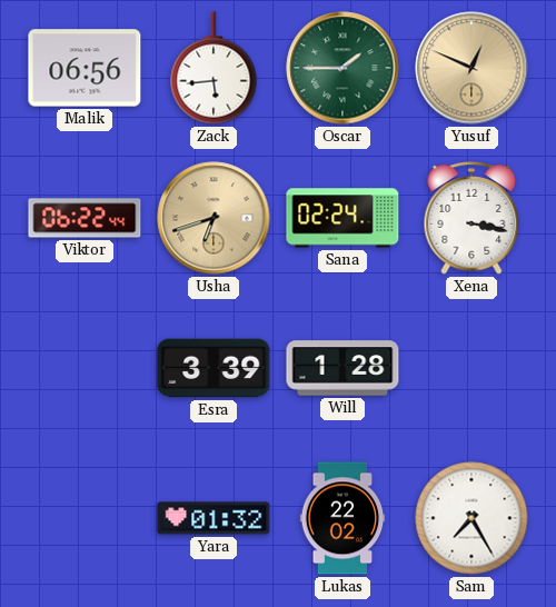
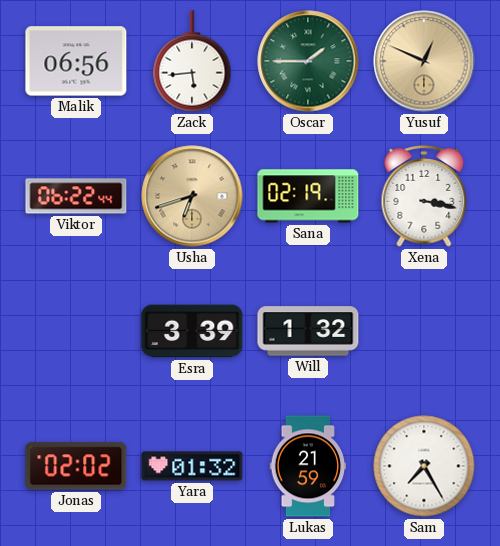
Sana: 02:24 -> 02:19
Will: 1:28 -> 1:32
Jonas: none -> 02:02
Lukas: 22:02 -> 21:59
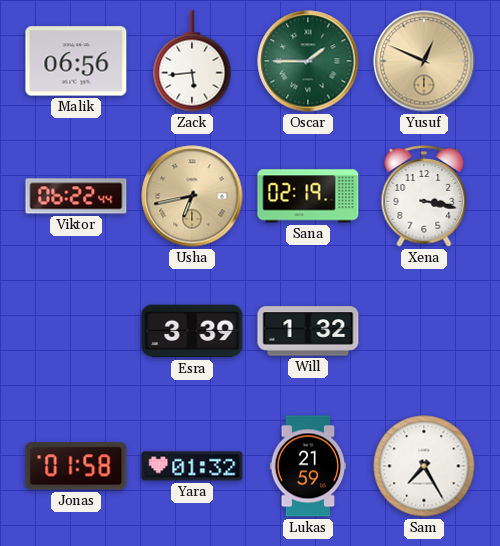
Usha: 6:42 -> 6:43
Jonas: 02:02 -> 01:58
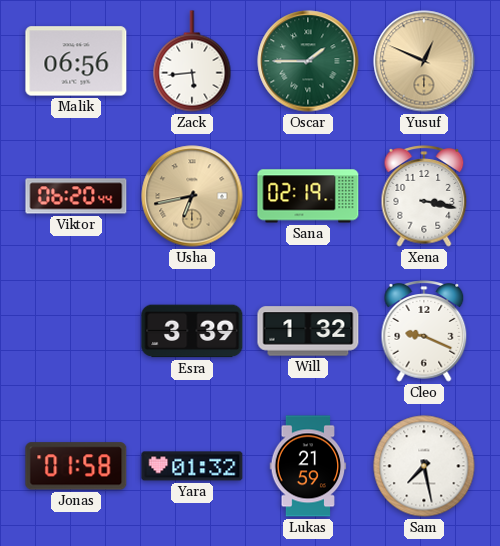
Viktor: 06:22 -> 06:20
Cleo: none -> 9:19
Sam: 7:25 -> 7:28
